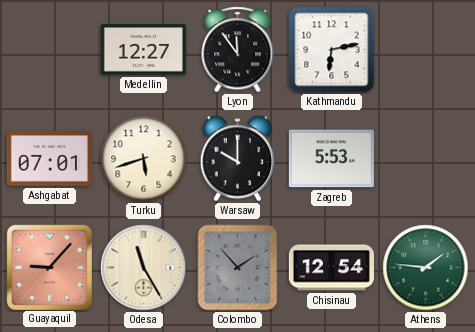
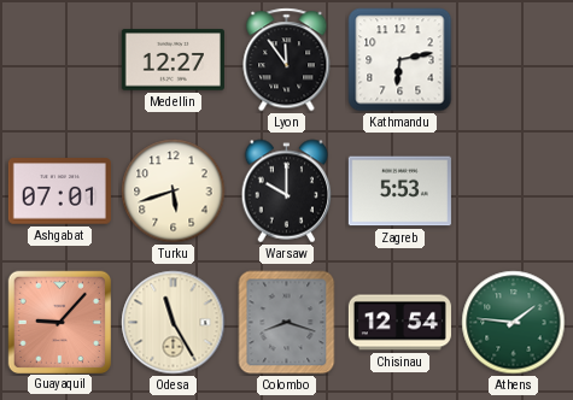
Colombo: 1:53 -> 8:18
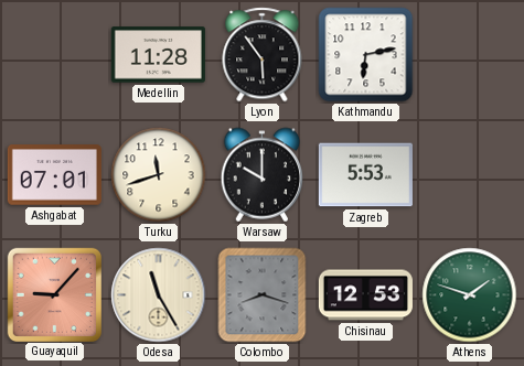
Medellin: 12:27 -> 11:28
Lyon: 11:54 -> 5:54
Turku: 5:42 -> 11:42
Chisinau: 12:54 -> 12:53
Athens: 1:46 -> 1:48
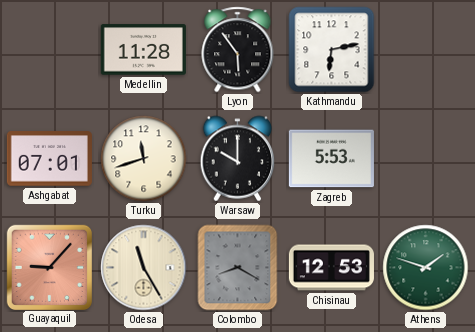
Colombo: 8:18 -> 8:20
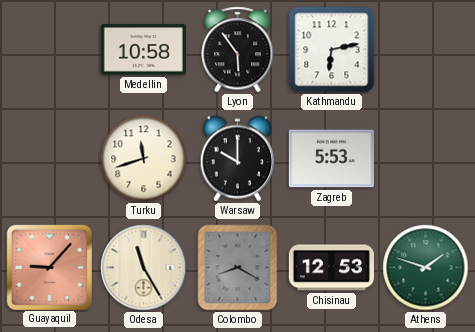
Medellin: 11:28 -> 10:58
Ashgabat: 07:01 -> none
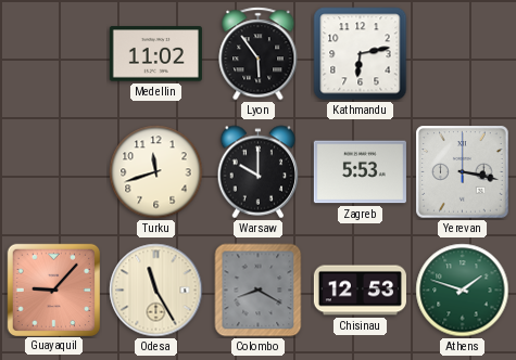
Medellin: 10:58 -> 11:02
Yerevan: none -> 3:17
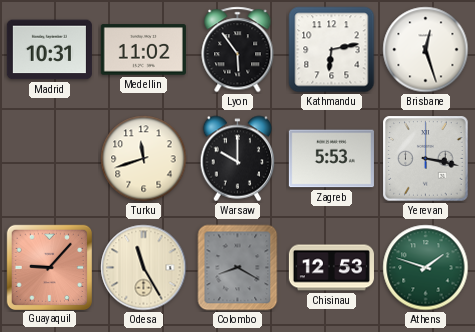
Madrid: none -> 10:31
Brisbane: none -> 12:27
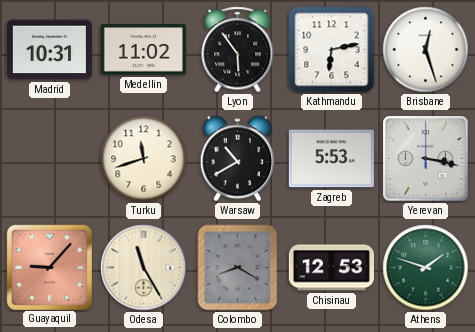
Warsaw: 10:00 -> 10:40
